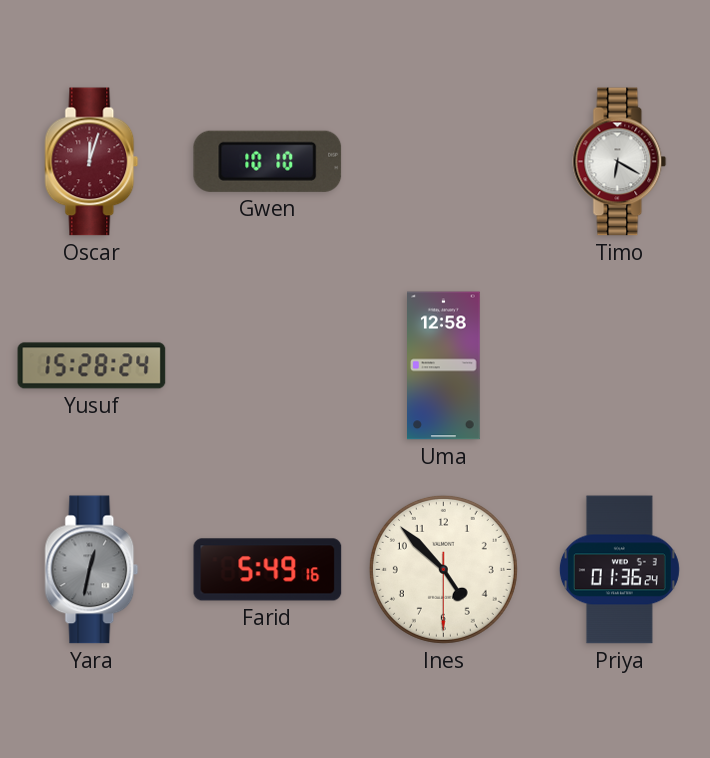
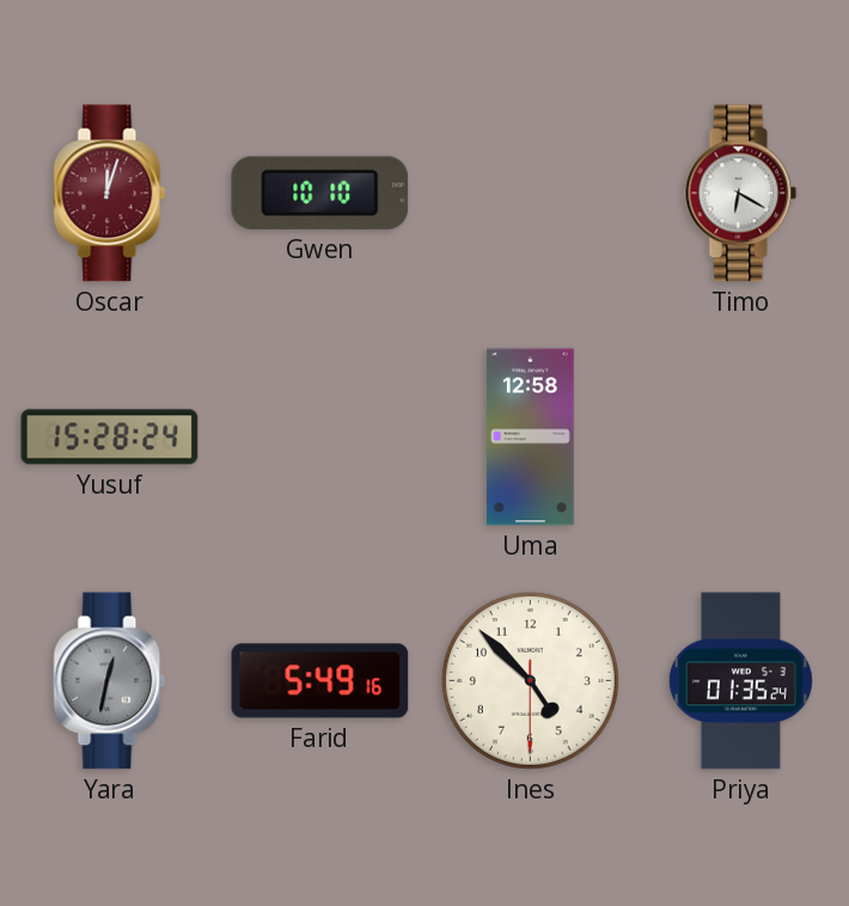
Priya: 01:36 -> 01:35
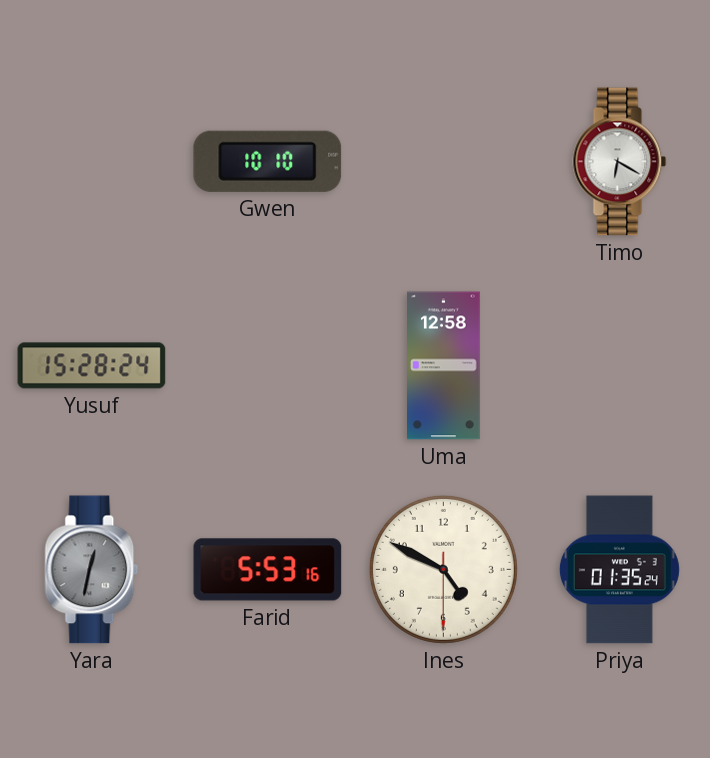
Oscar: 12:03 -> none
Farid: 5:49 -> 5:53
Ines: 4:52 -> 4:49
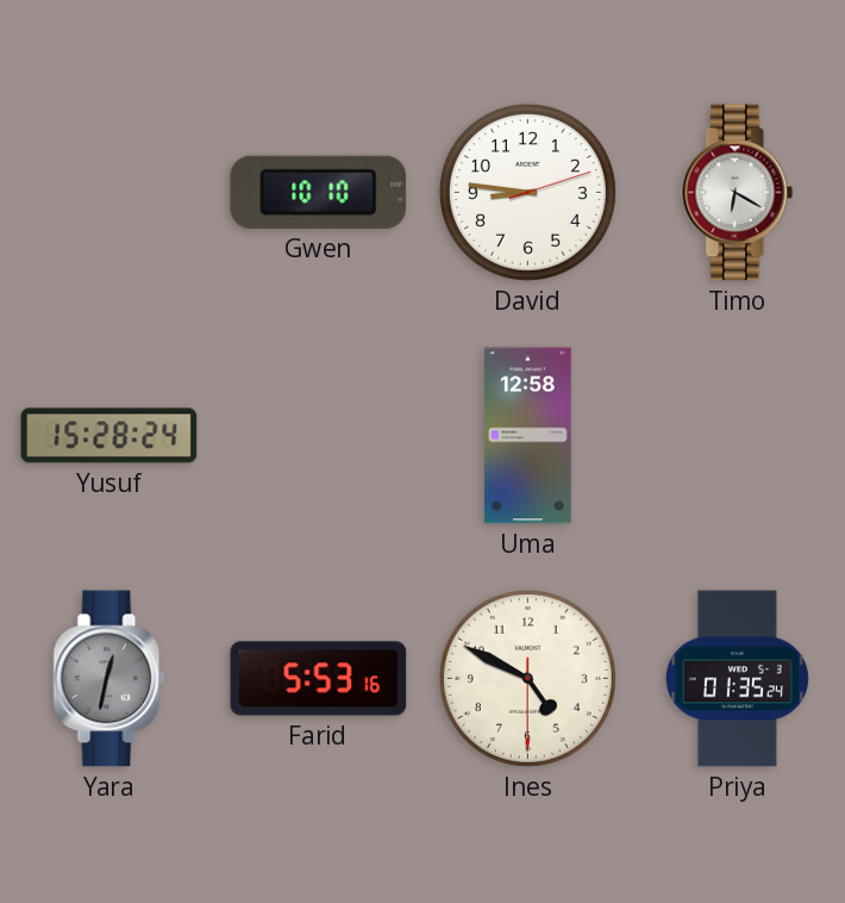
David: none -> 8:46
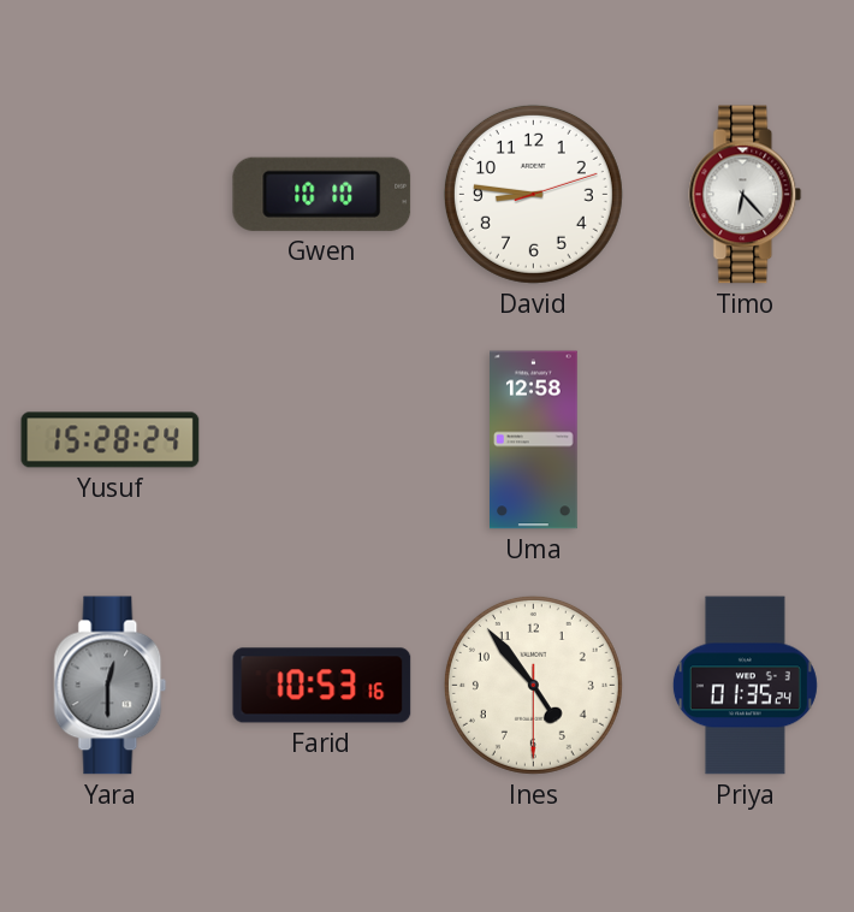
Timo: 6:20 -> 6:23
Yara: 12:32 -> 12:30
Farid: 5:53 -> 10:53
Ines: 4:49 -> 4:53
